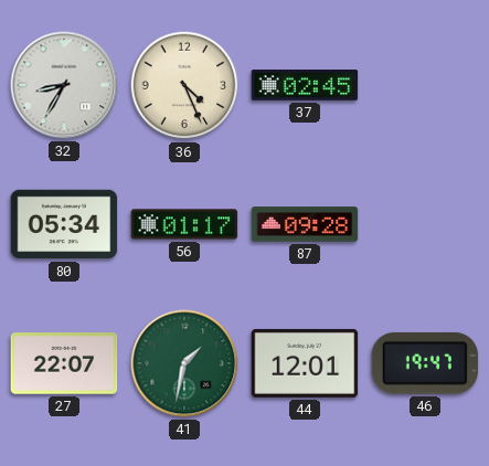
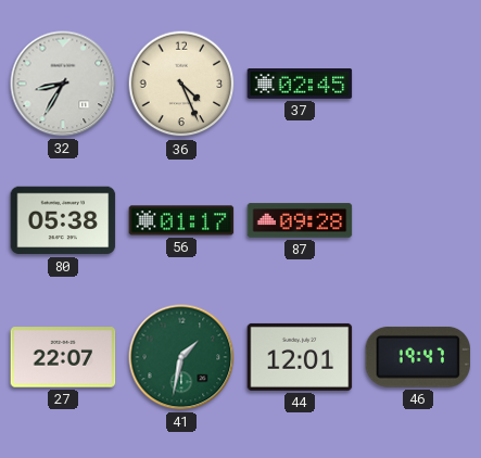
80: 05:34 -> 05:38
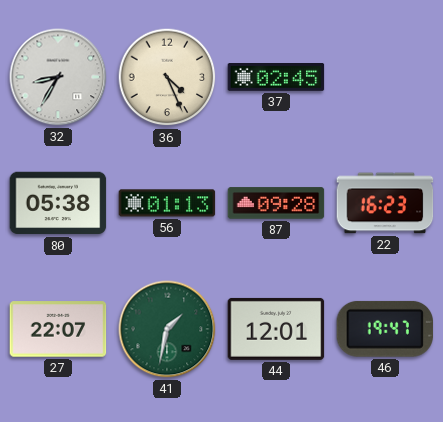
56: 01:17 -> 01:13
22: none -> 16:23
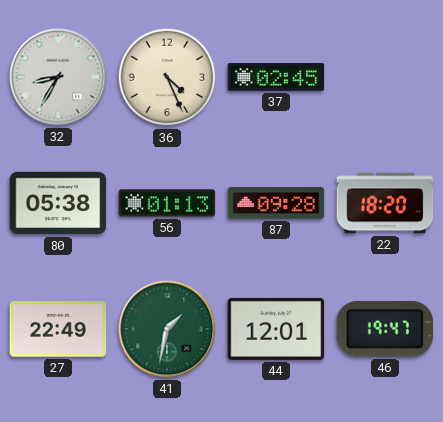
22: 16:23 -> 18:20
27: 22:07 -> 22:49
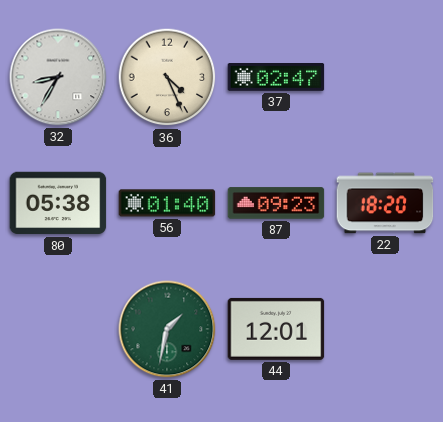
37: 02:45 -> 02:47
56: 01:13 -> 01:40
87: 09:28 -> 09:23
27: 22:49 -> none
46: 19:47 -> none
